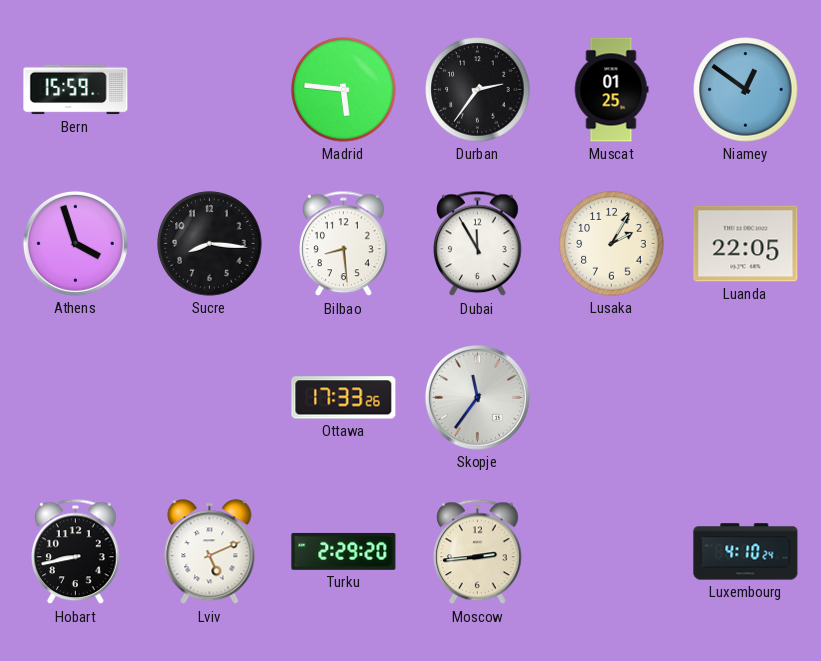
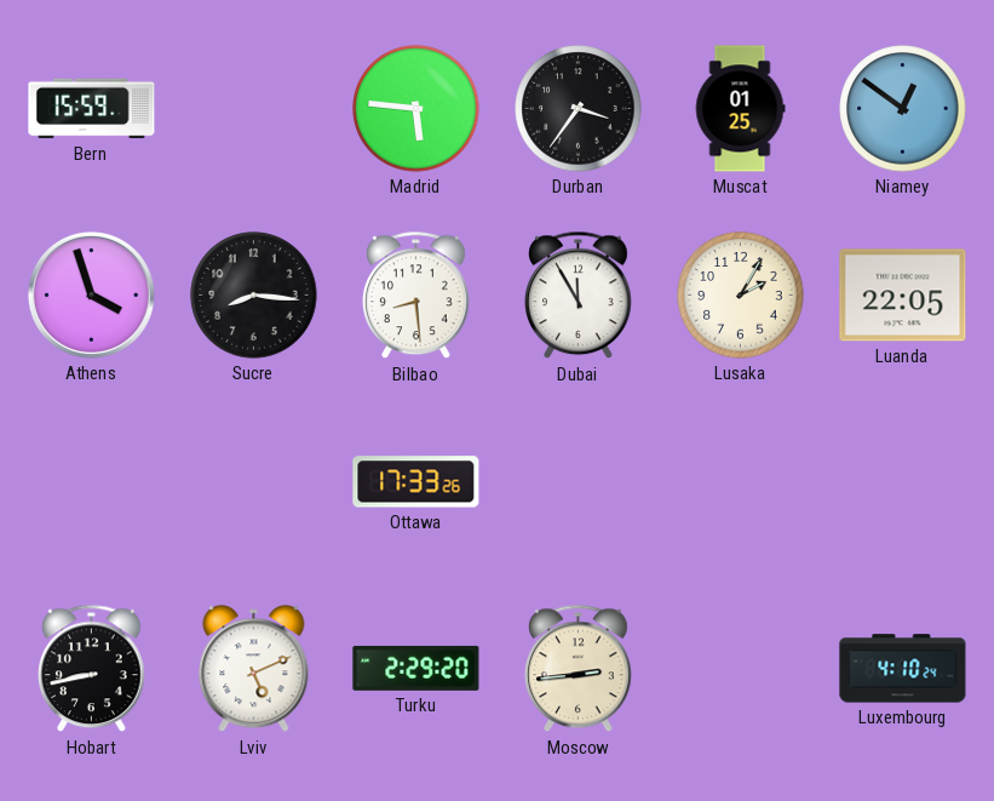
Durban: 2:36 -> 3:36
Skopje: 11:36 -> none
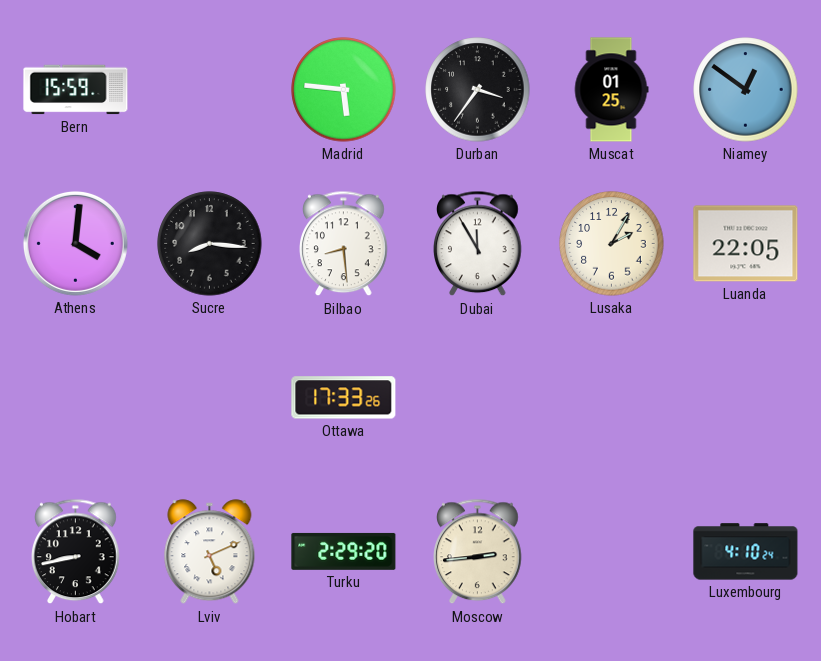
Athens: 3:57 -> 4:01
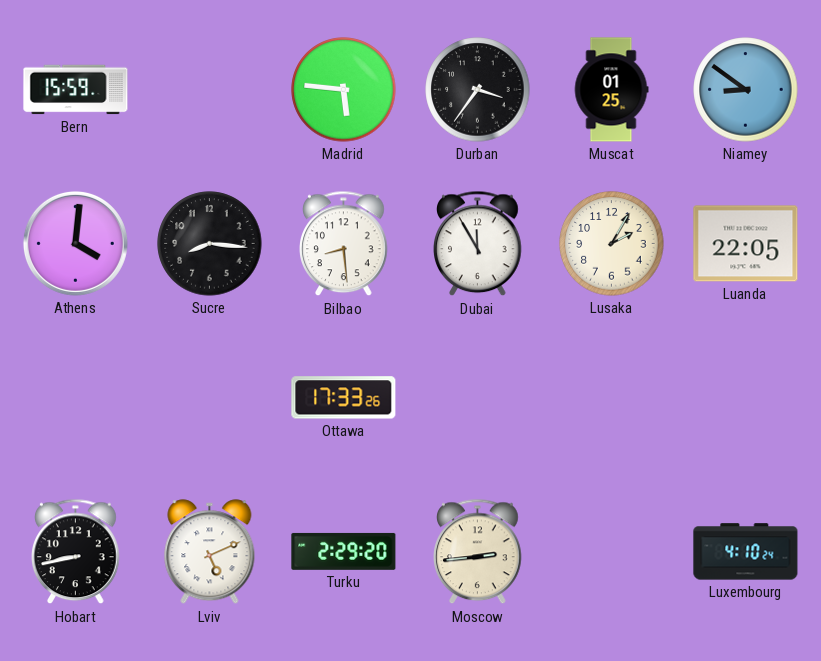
Niamey: 12:51 -> 8:51
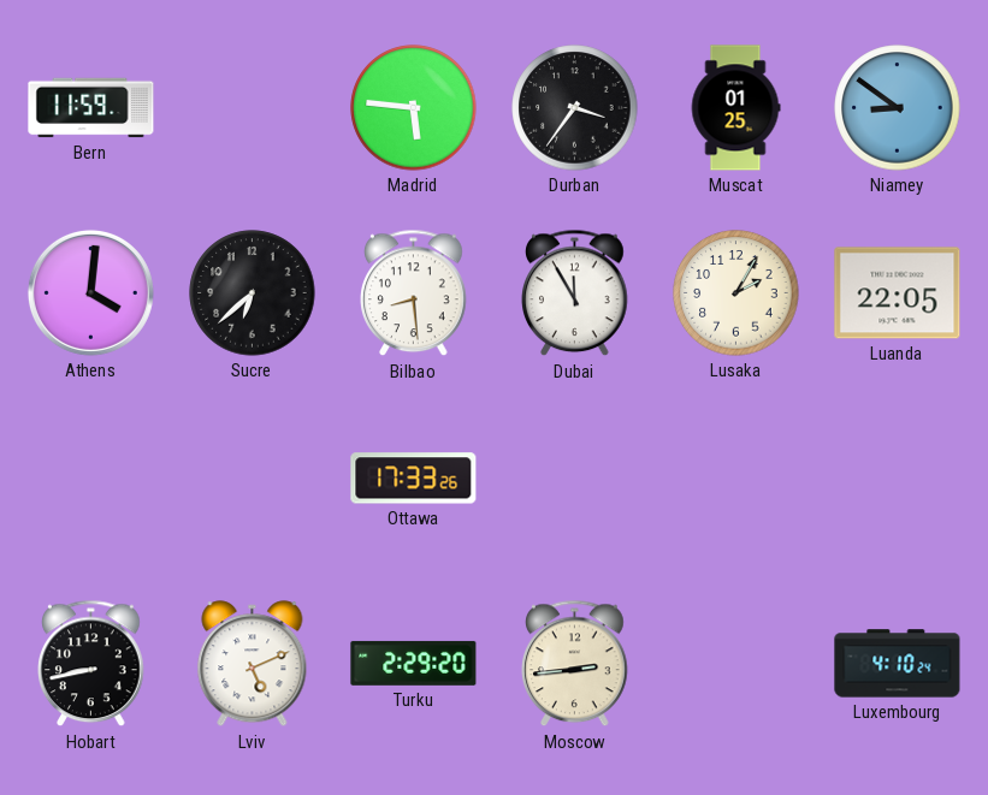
Bern: 15:59 -> 11:59
Sucre: 8:16 -> 6:38
